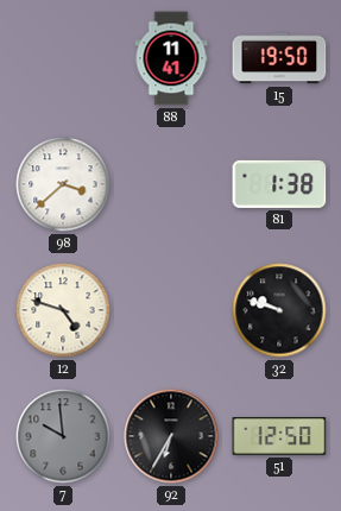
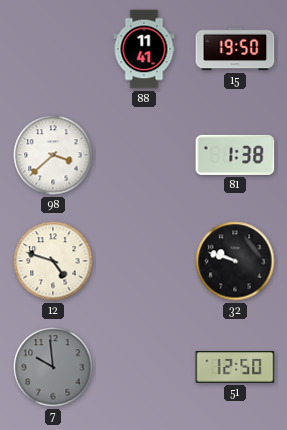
92: 6:35 -> none
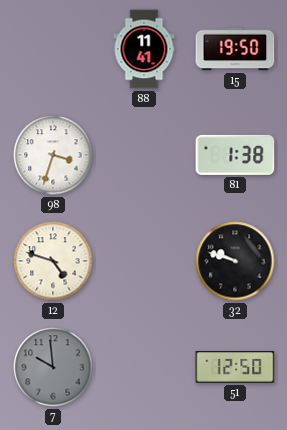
98: 3:38 -> 3:33
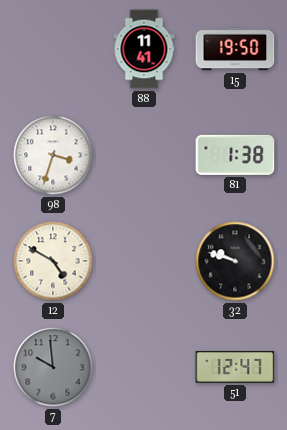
12: 4:48 -> 4:50
51: 12:50 -> 12:47
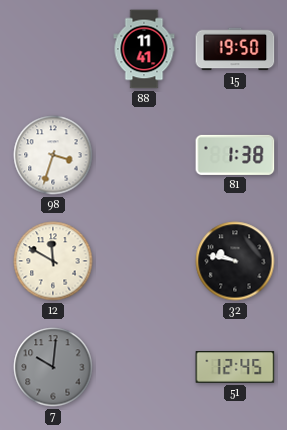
12: 4:50 -> 11:50
32: 9:48 -> 9:47
7: 9:59 -> 10:01
51: 12:47 -> 12:45
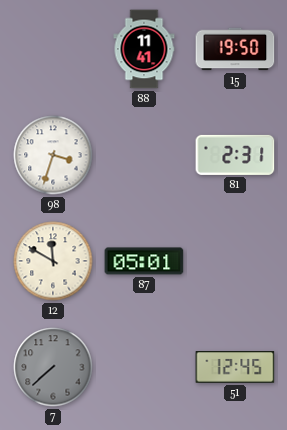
81: 1:38 -> 2:31
87: none -> 05:01
32: 9:47 -> none
7: 10:01 -> 7:38
